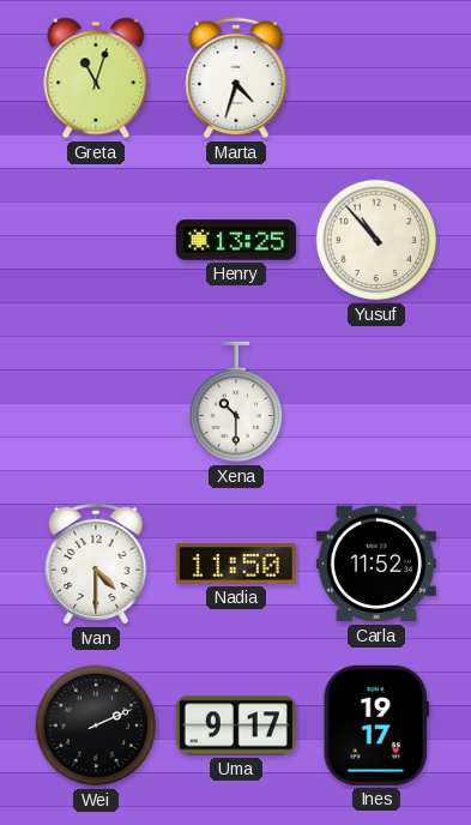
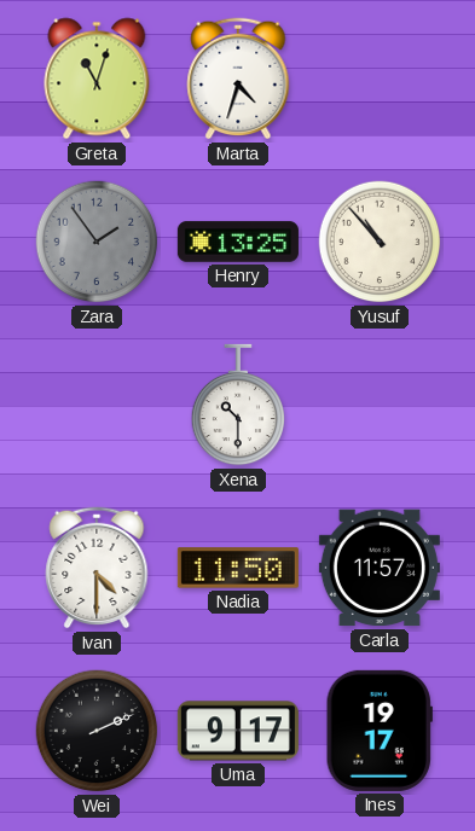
Zara: none -> 1:54
Carla: 11:52 -> 11:57
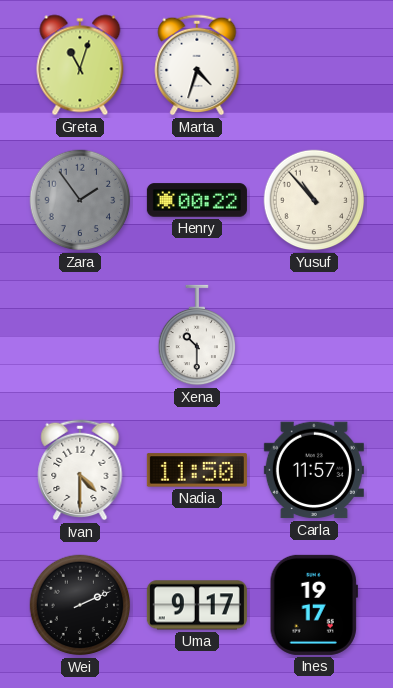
Henry: 13:25 -> 00:22
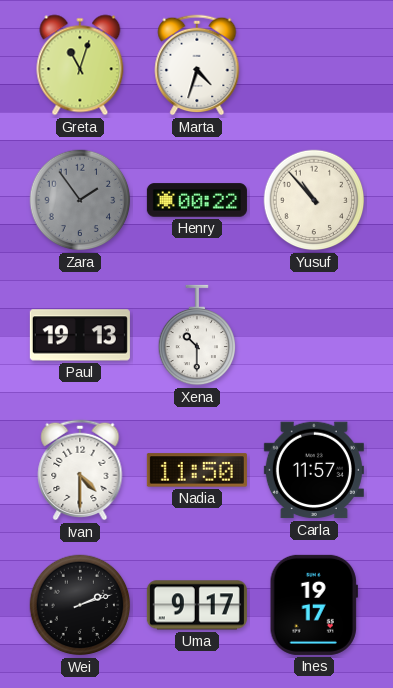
Paul: none -> 19:13
Wei: 2:11 -> 2:12
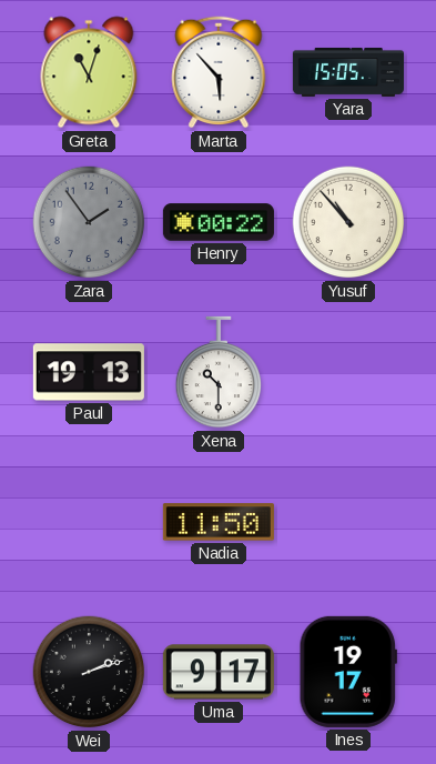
Marta: 4:33 -> 5:53
Yara: none -> 15:05
Ivan: 4:30 -> none
Carla: 11:57 -> none
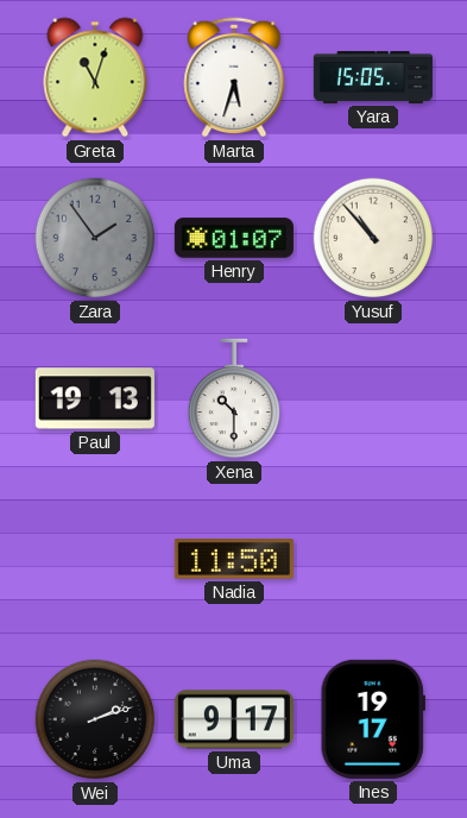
Marta: 5:53 -> 5:33
Henry: 00:22 -> 01:07
